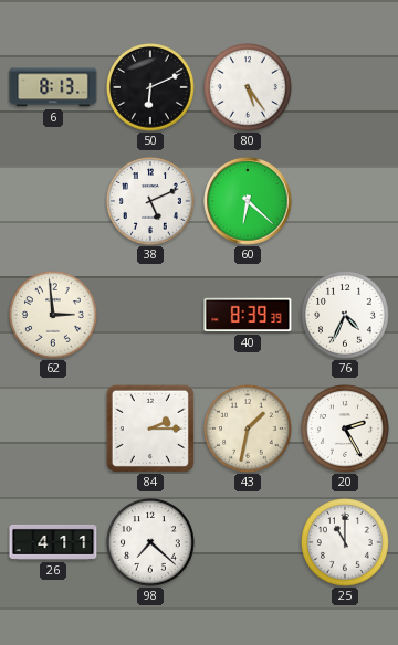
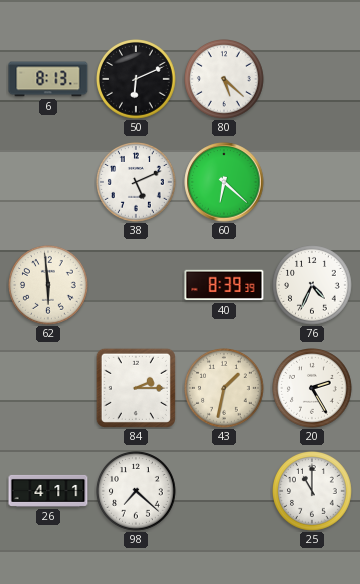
80: 5:24 -> 5:22
62: 2:59 -> 5:59
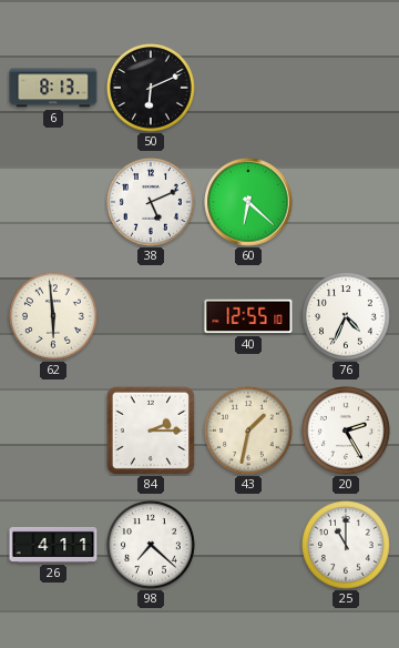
80: 5:22 -> none
40: 8:39 -> 12:55
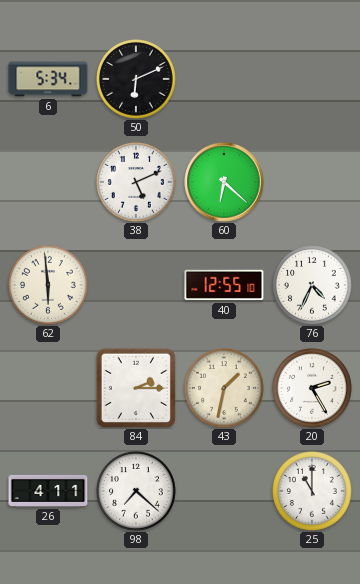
6: 8:13 -> 5:34
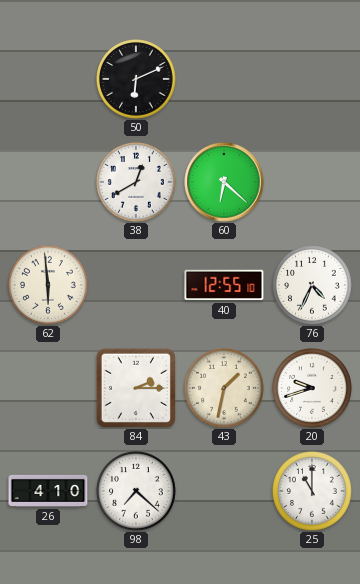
6: 5:34 -> none
38: 5:11 -> 12:40
20: 2:25 -> 9:42
26: 4:11 -> 4:10
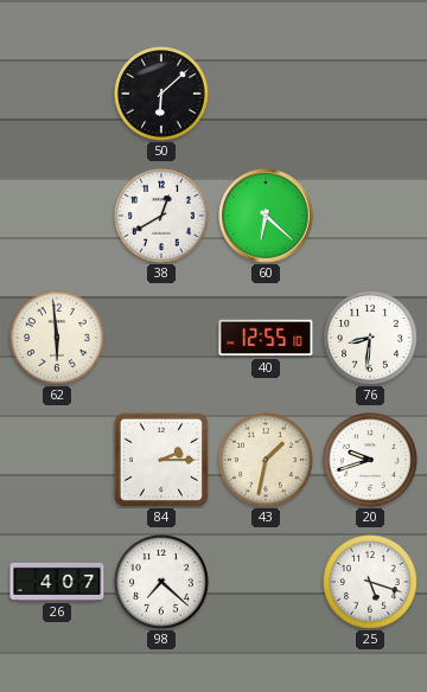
50: 6:11 -> 6:08
76: 4:34 -> 8:31
26: 4:10 -> 4:07
25: 11:00 -> 5:18
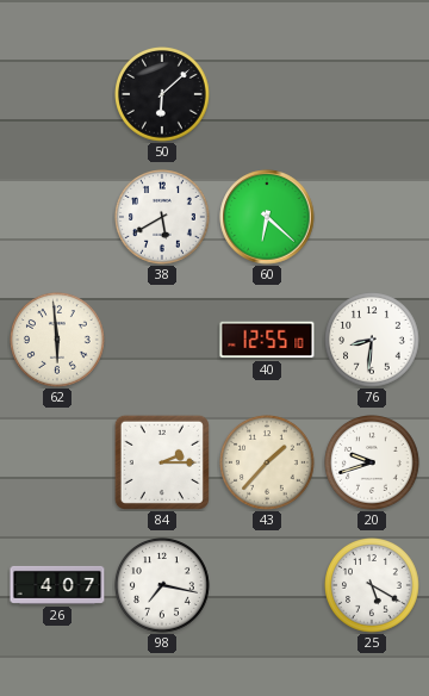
38: 12:40 -> 5:40
43: 1:32 -> 1:37
98: 7:22 -> 7:17
25: 5:18 -> 5:20
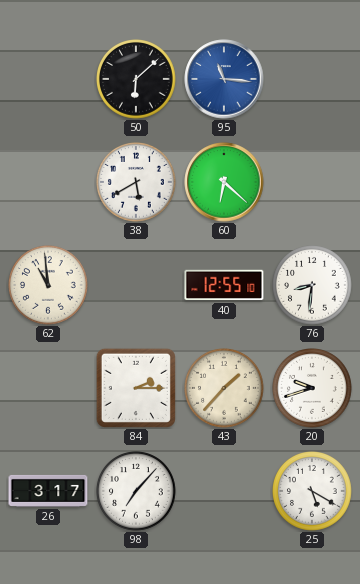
95: none -> 11:16
62: 5:59 -> 10:59
26: 4:07 -> 3:17
98: 7:17 -> 7:07
